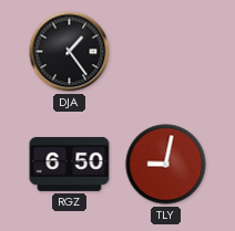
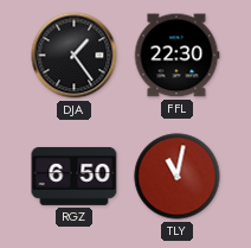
FFL: none -> 22:30
TLY: 9:02 -> 11:02
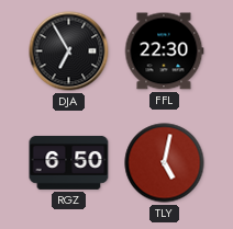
DJA: 1:24 -> 6:55
TLY: 11:02 -> 5:02
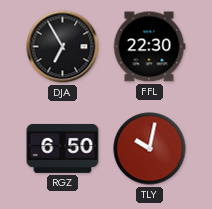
TLY: 5:02 -> 10:02
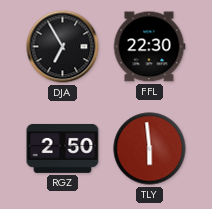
RGZ: 6:50 -> 2:50
TLY: 10:02 -> 5:59
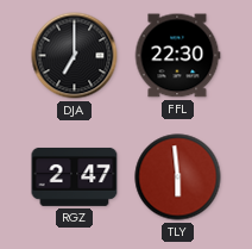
DJA: 6:55 -> 7:00
RGZ: 2:50 -> 2:47
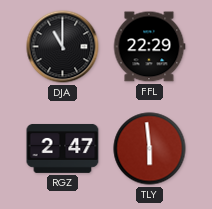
DJA: 7:00 -> 11:00
FFL: 22:30 -> 22:29
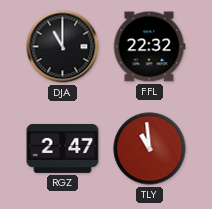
FFL: 22:29 -> 22:32
TLY: 5:59 -> 10:59
